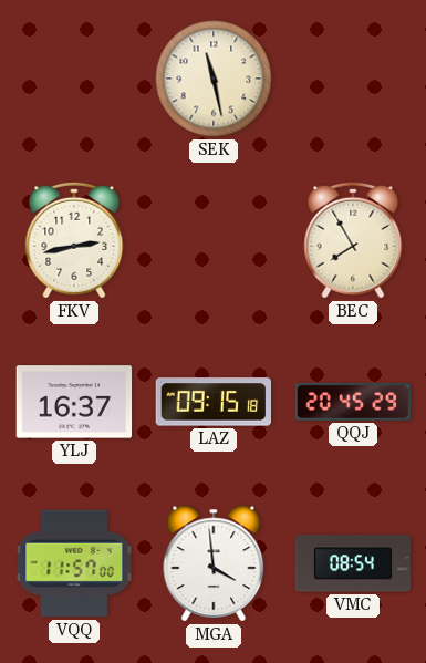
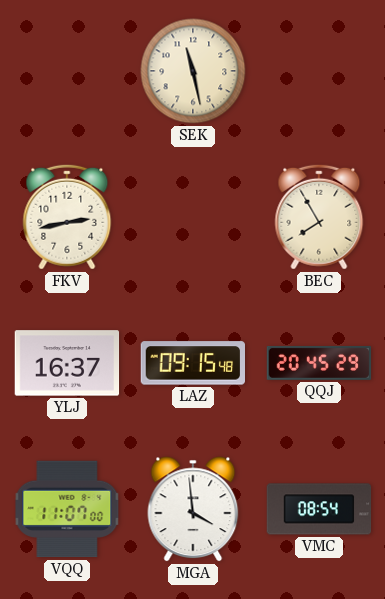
LAZ: 09:15:18 -> 09:15:48
VQQ: 11:57 -> 11:07
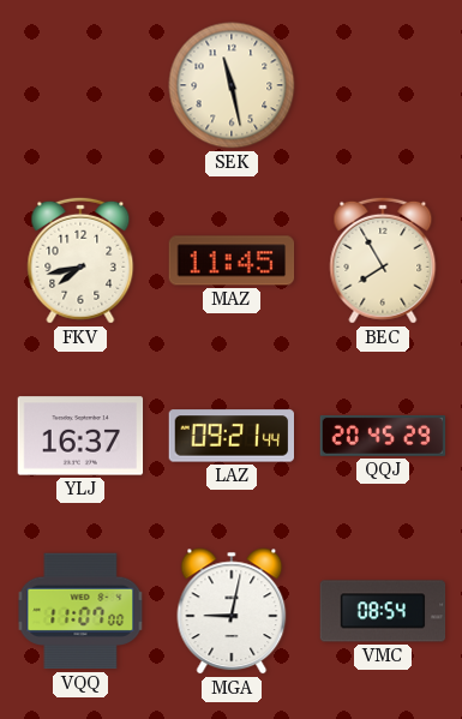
FKV: 2:43 -> 7:43
MAZ: none -> 11:45
LAZ: 09:15 -> 09:21
MGA: 3:59 -> 9:02
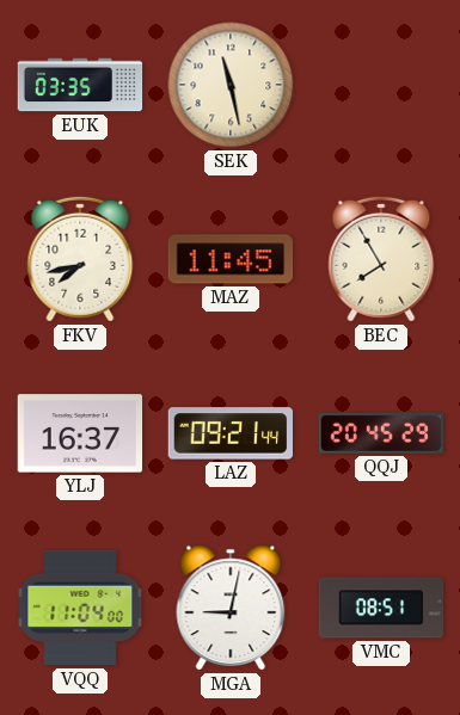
EUK: none -> 03:35
VQQ: 11:07 -> 11:04
VMC: 08:54 -> 08:51
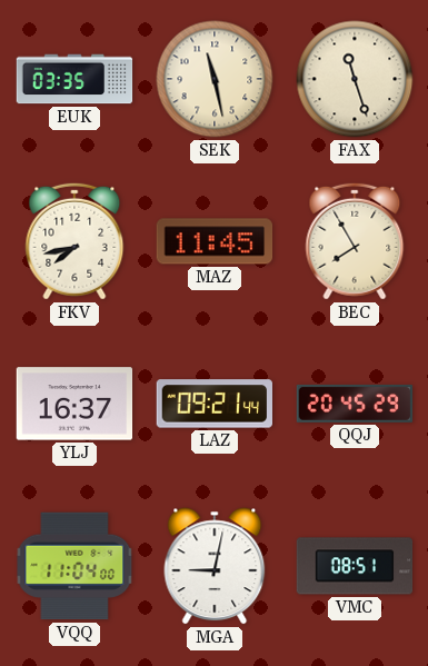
FAX: none -> 11:27
